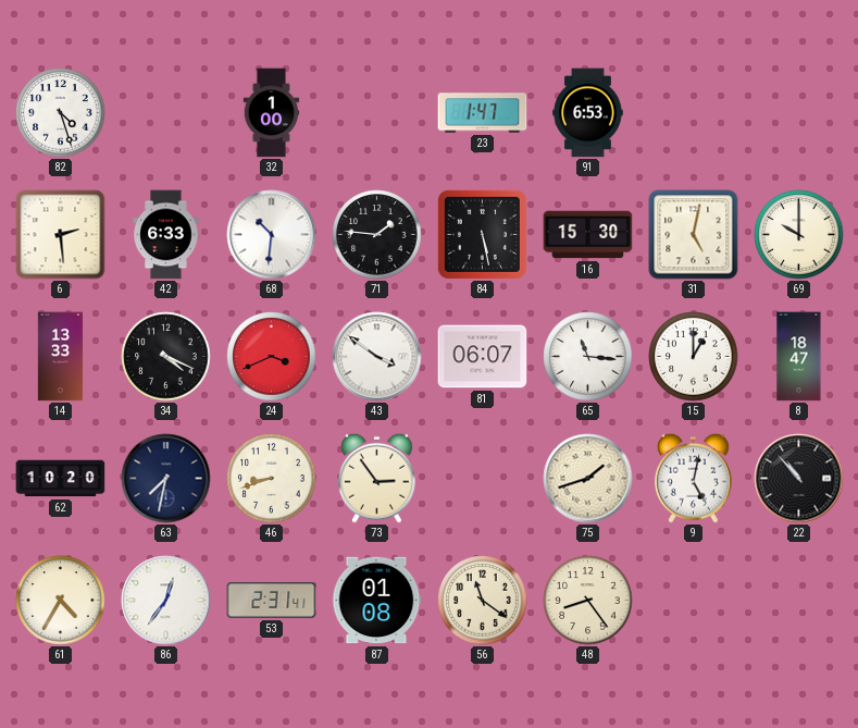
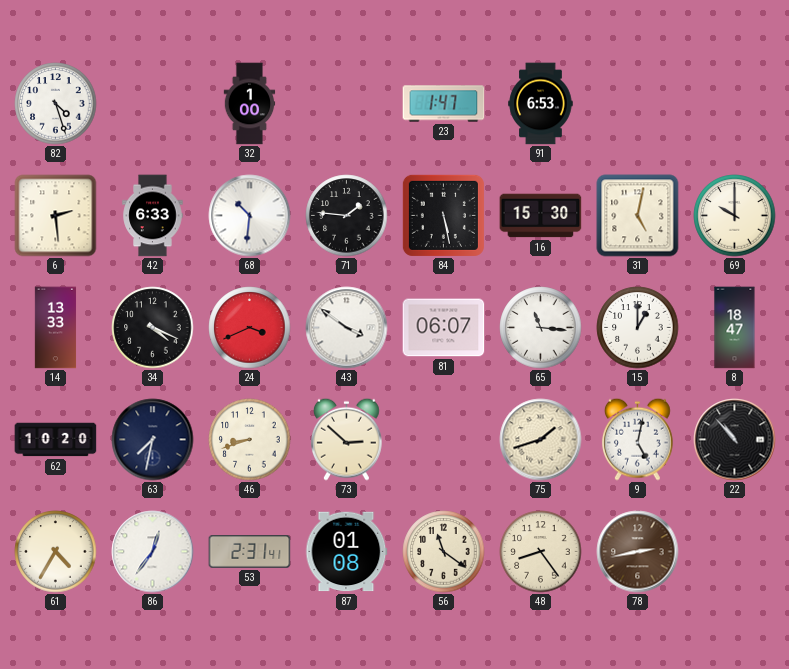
73: 2:54 -> 2:52
78: none -> 2:43
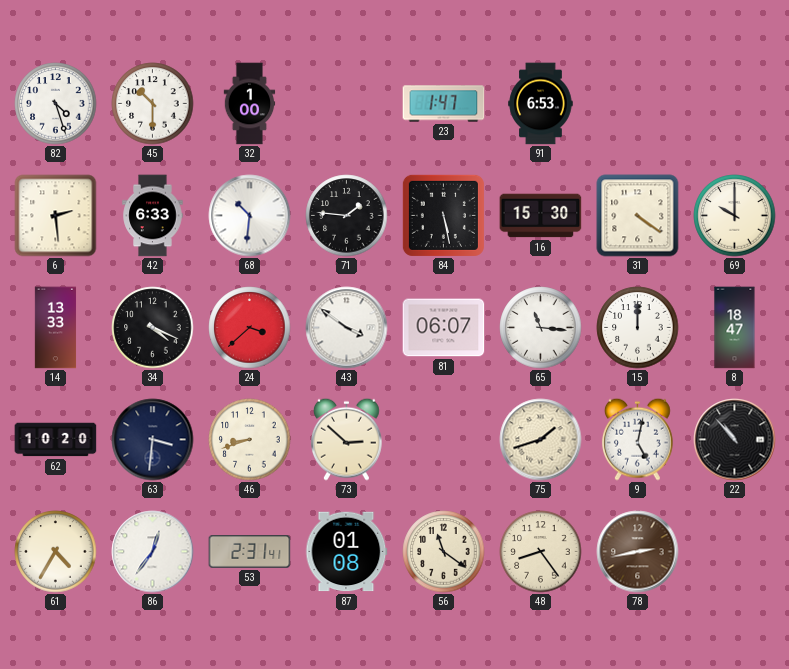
45: none -> 10:30
31: 5:02 -> 4:21
24: 3:41 -> 3:38
15: 1:00 -> 12:00
63: 7:32 -> 3:31
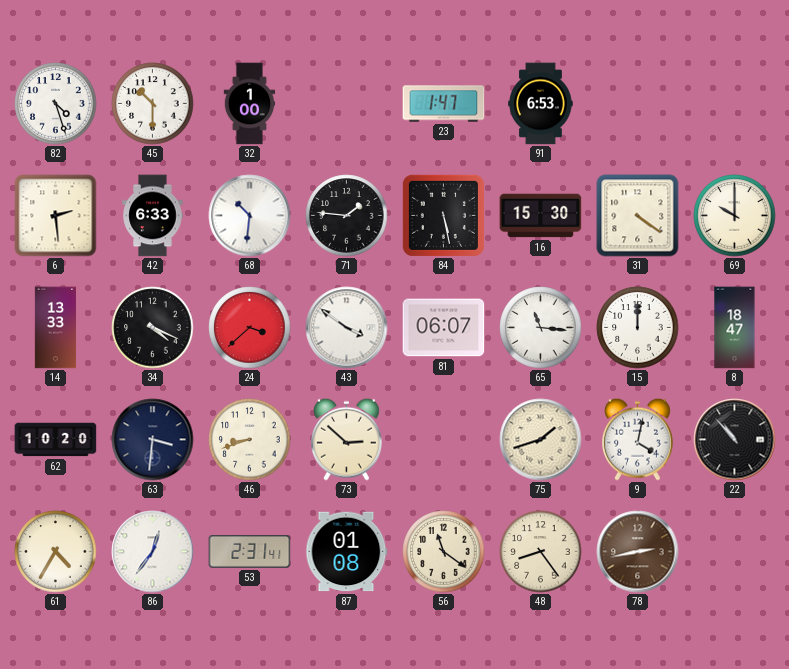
9: 5:02 -> 4:02
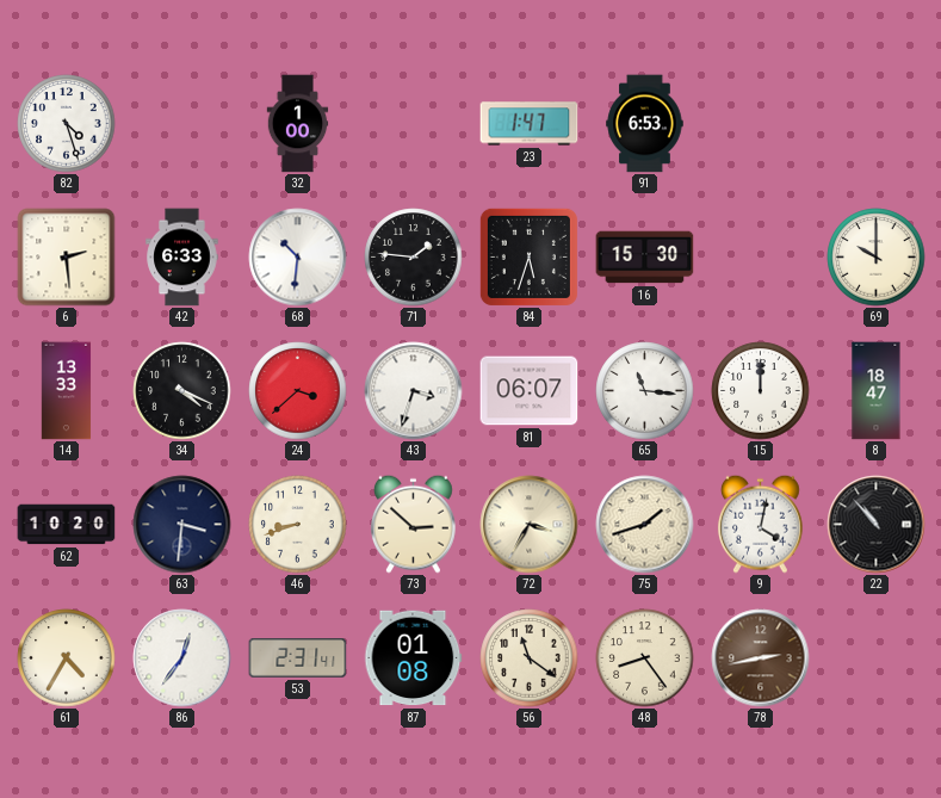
45: 10:30 -> none
84: 5:28 -> 5:33
31: 4:21 -> none
43: 3:51 -> 3:33
72: none -> 3:35
